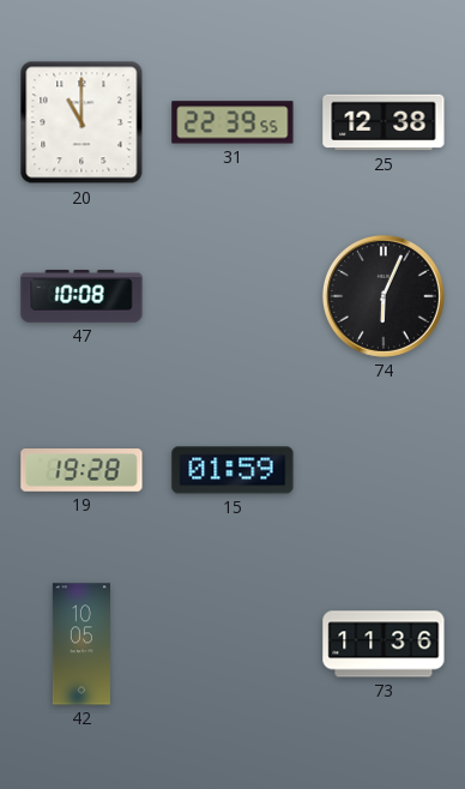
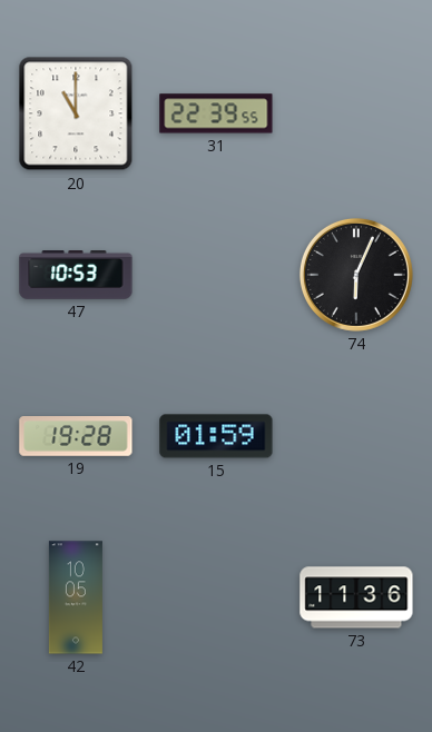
25: 12:38 -> none
47: 10:08 -> 10:53
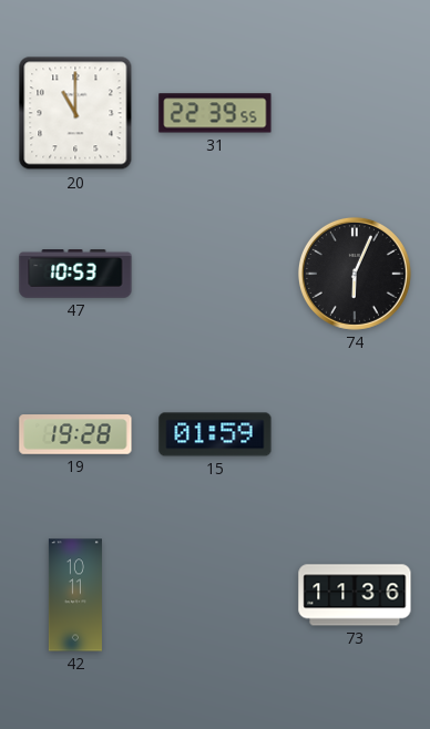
42: 10:05 -> 10:11
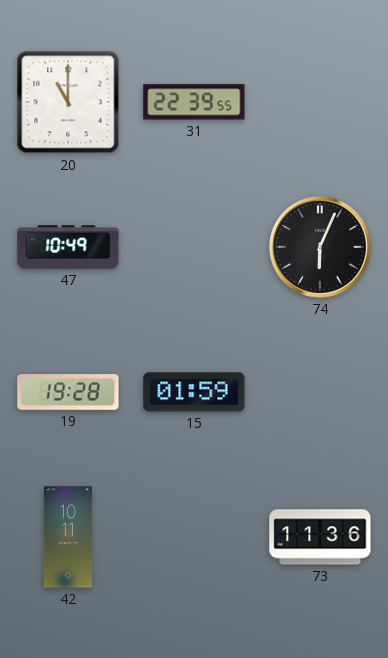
47: 10:53 -> 10:49
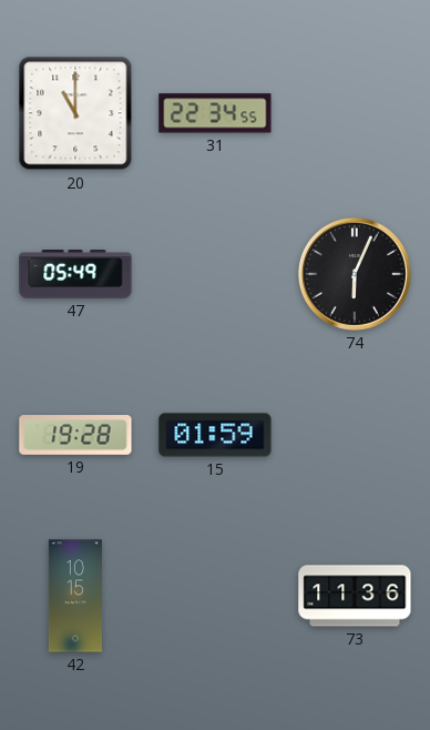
31: 22:39 -> 22:34
47: 10:49 -> 05:49
42: 10:11 -> 10:15
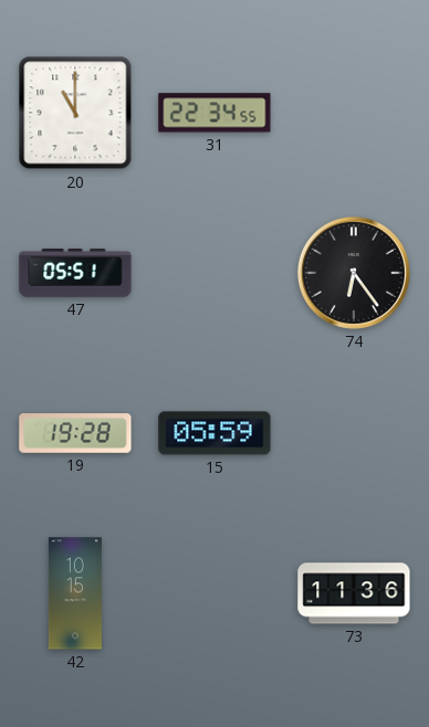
47: 05:49 -> 05:51
74: 6:04 -> 6:24
15: 01:59 -> 05:59
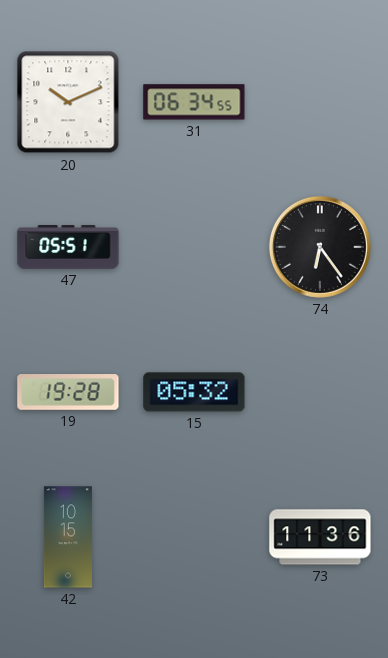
20: 11:00 -> 10:11
31: 22:34 -> 06:34
15: 05:59 -> 05:32
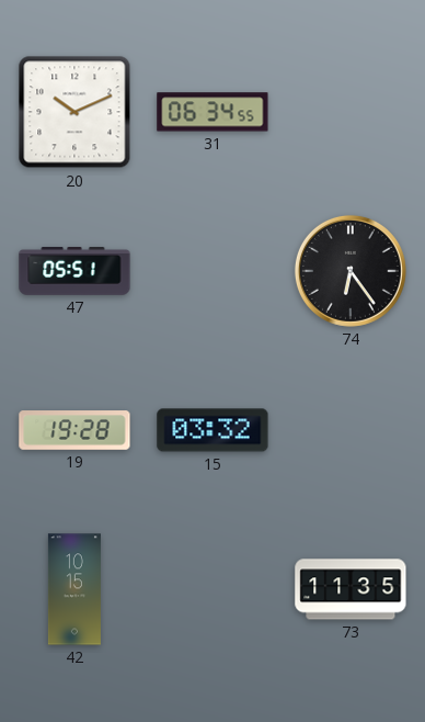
15: 05:32 -> 03:32
73: 11:36 -> 11:35
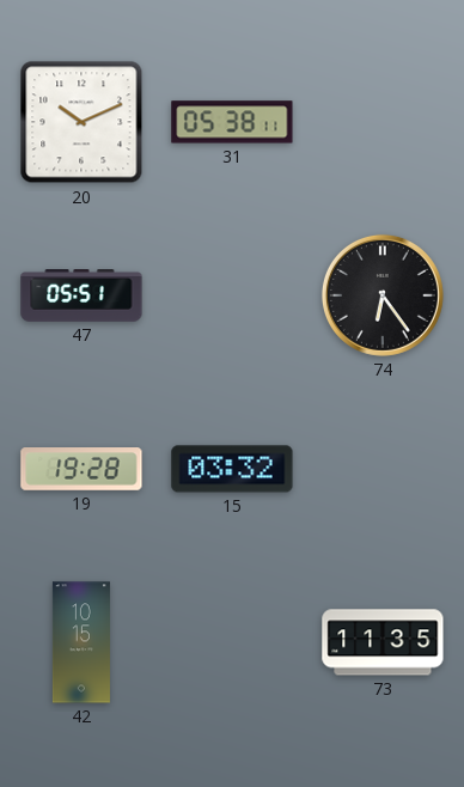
31: 06:34 -> 05:38
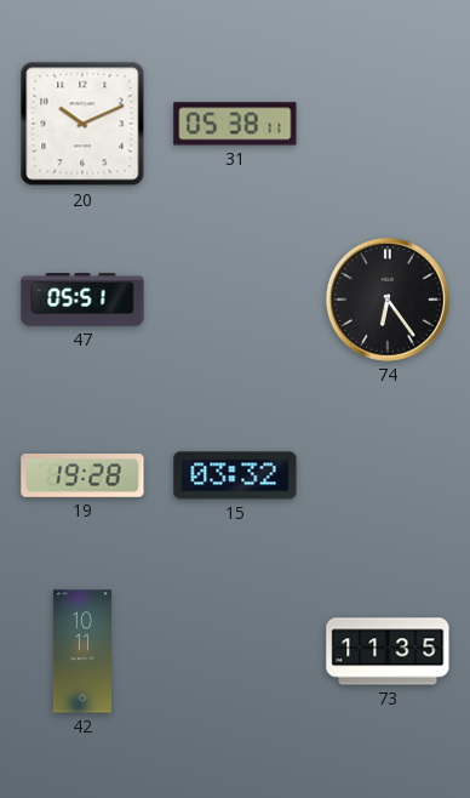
42: 10:15 -> 10:11
